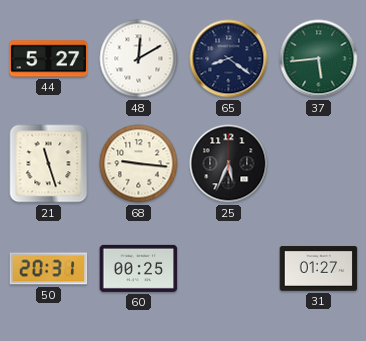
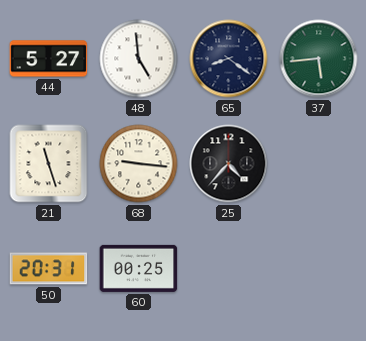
48: 12:10 -> 4:59
25: 5:34 -> 4:37
31: 01:27 -> none
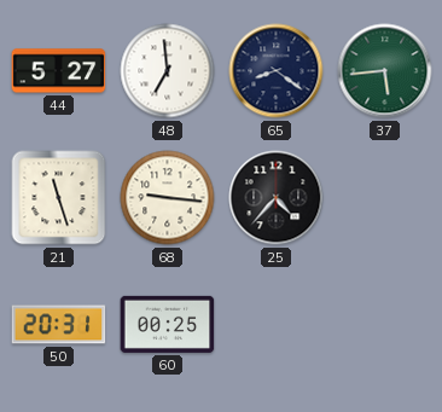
48: 4:59 -> 6:59
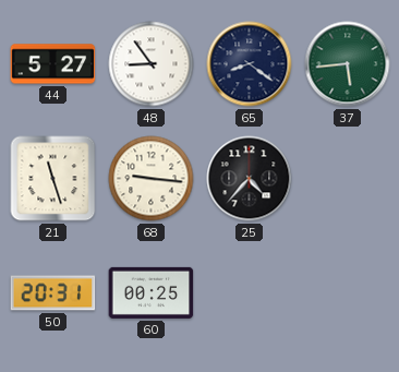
48: 6:59 -> 8:54
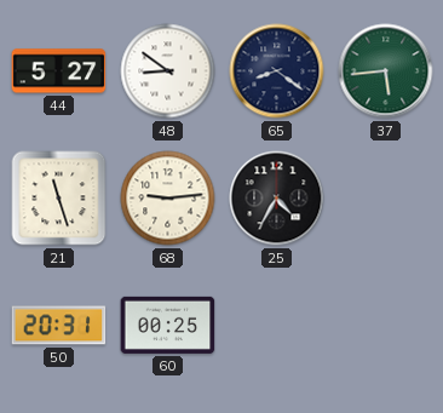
48: 8:54 -> 8:51
68: 9:16 -> 9:14
25: 4:37 -> 4:35
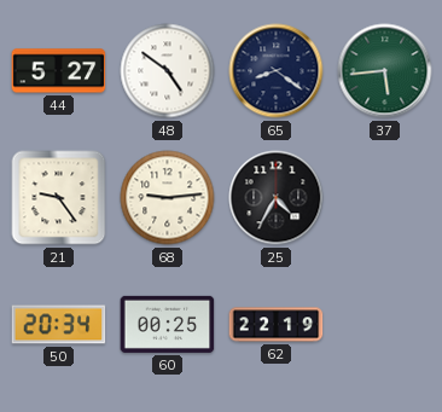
48: 8:51 -> 4:51
21: 11:27 -> 9:24
50: 20:31 -> 20:34
62: none -> 22:19
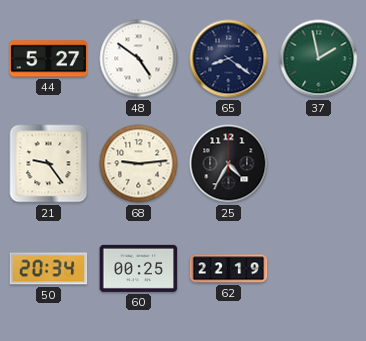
37: 5:44 -> 1:58
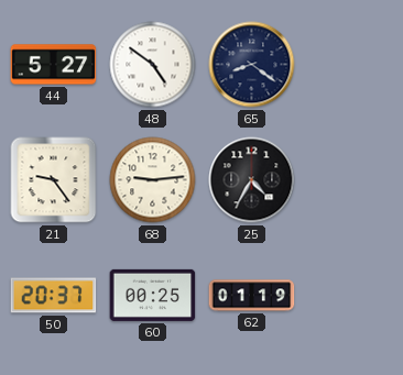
37: 1:58 -> none
50: 20:34 -> 20:37
62: 22:19 -> 01:19
